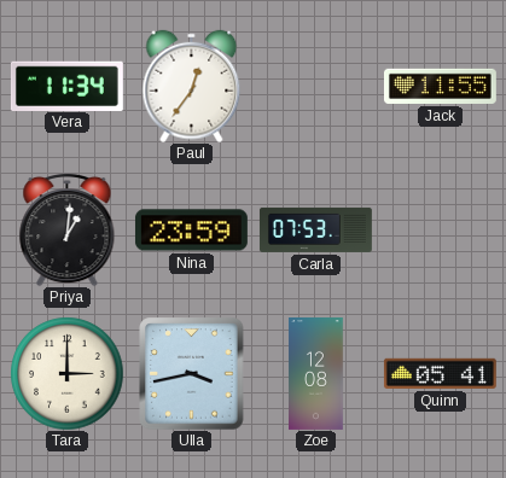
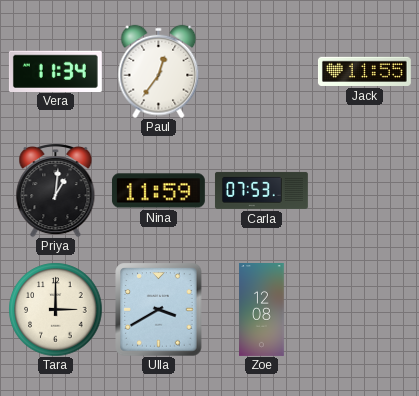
Nina: 23:59 -> 11:59
Ulla: 3:43 -> 3:40
Quinn: 05:41 -> none
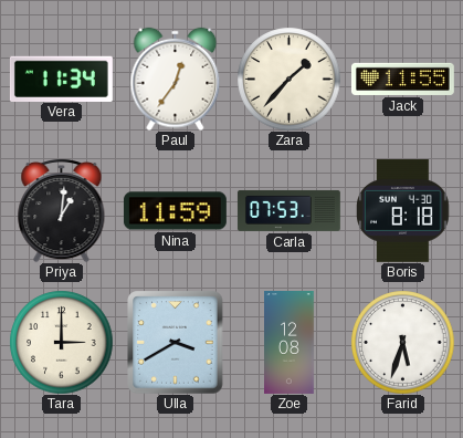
Zara: none -> 1:37
Boris: none -> 8:18
Farid: none -> 5:33
